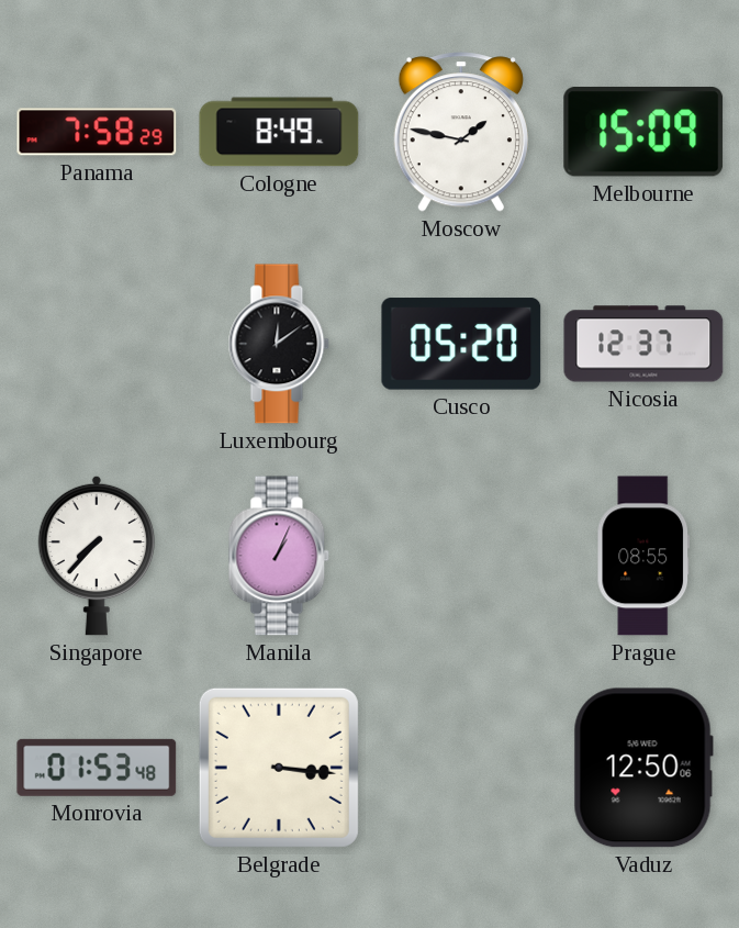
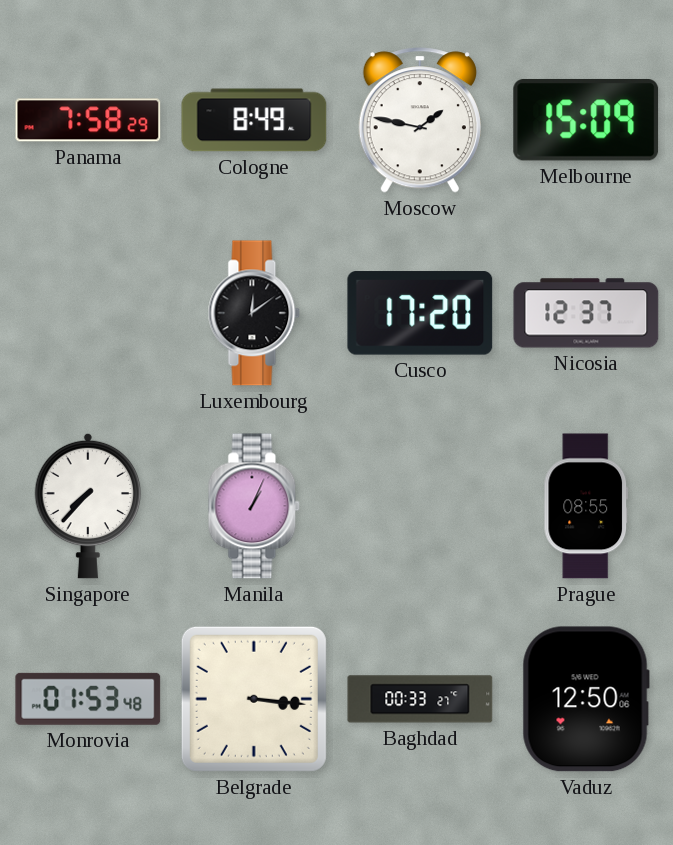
Cusco: 05:20 -> 17:20
Baghdad: none -> 00:33
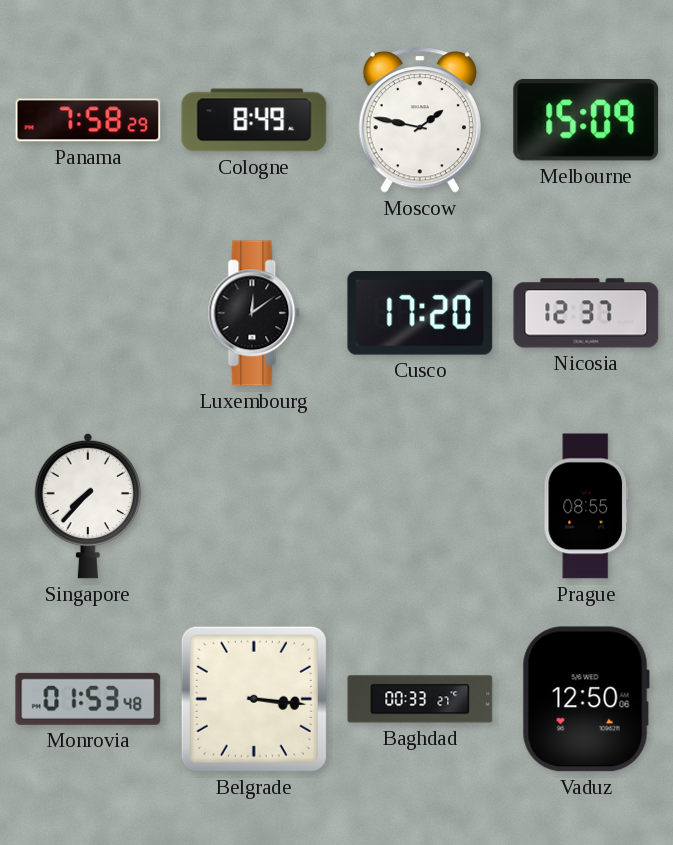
Manila: 1:04 -> none
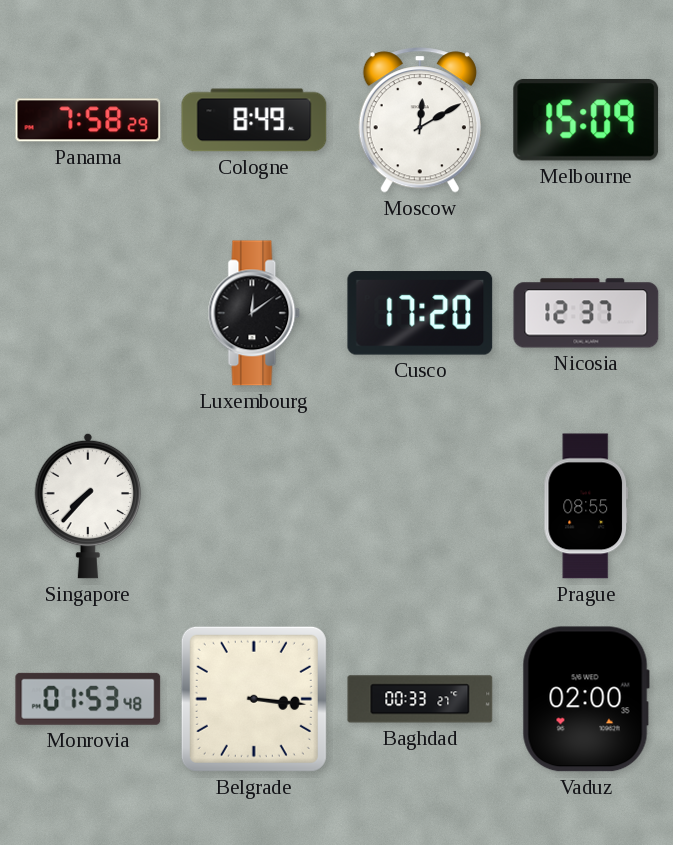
Moscow: 1:47 -> 12:10
Vaduz: 12:50 -> 02:00
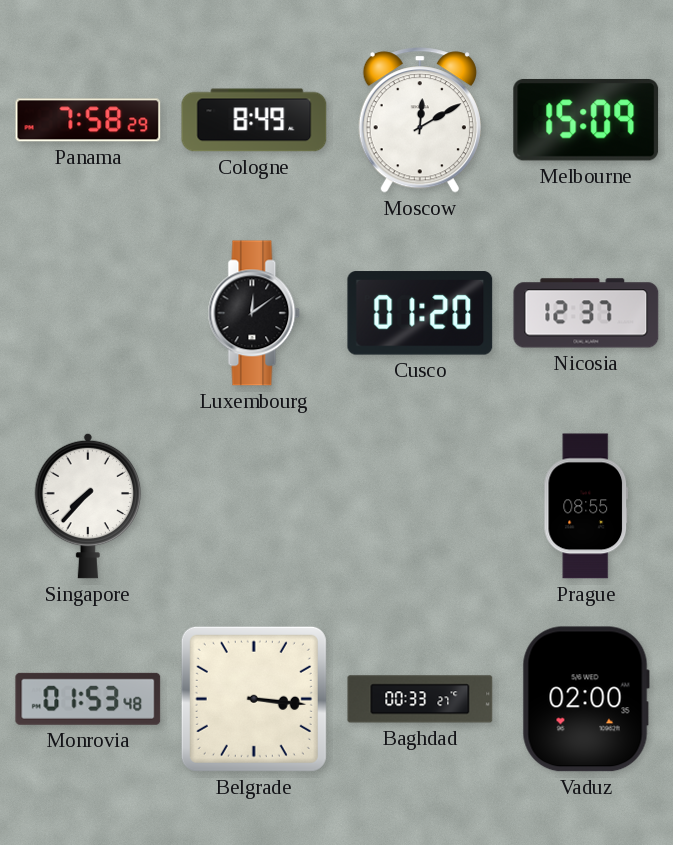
Cusco: 17:20 -> 01:20
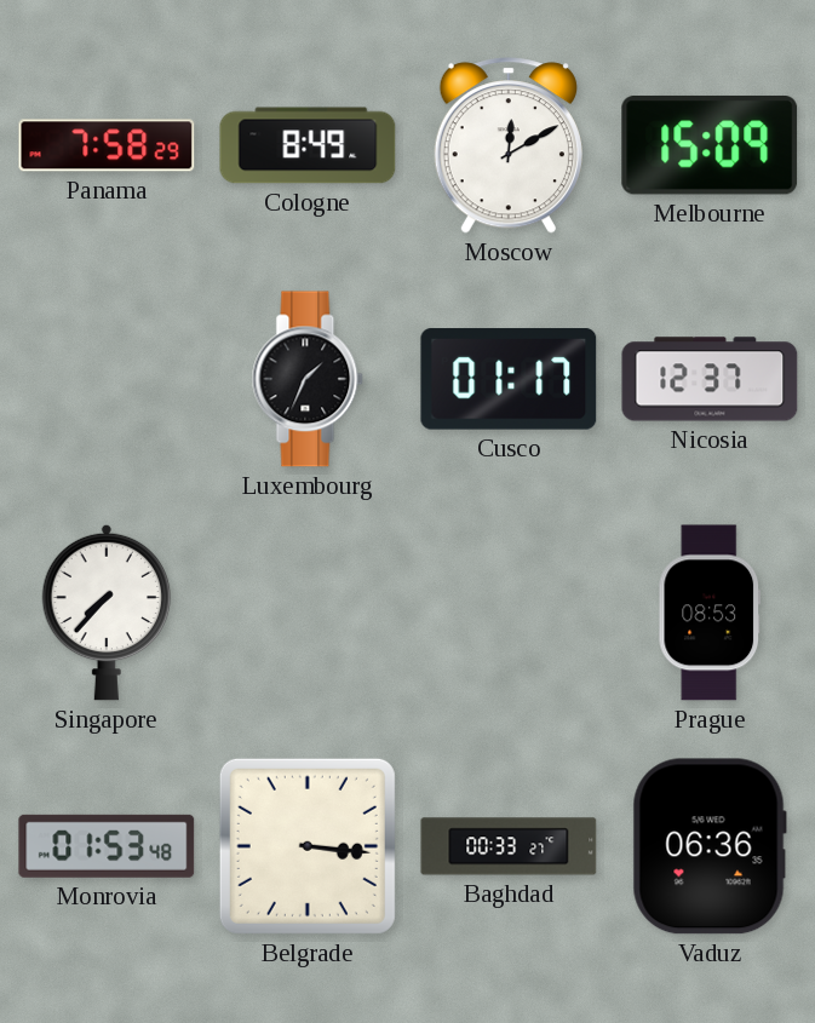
Luxembourg: 12:09 -> 1:34
Cusco: 01:20 -> 01:17
Prague: 08:55 -> 08:53
Vaduz: 02:00 -> 06:36
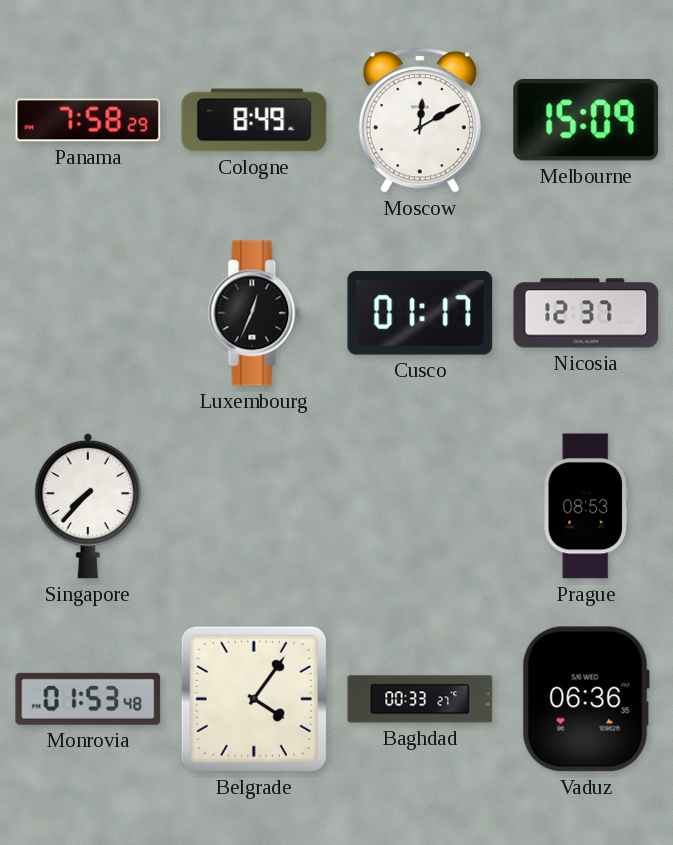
Luxembourg: 1:34 -> 12:34
Belgrade: 3:16 -> 4:06
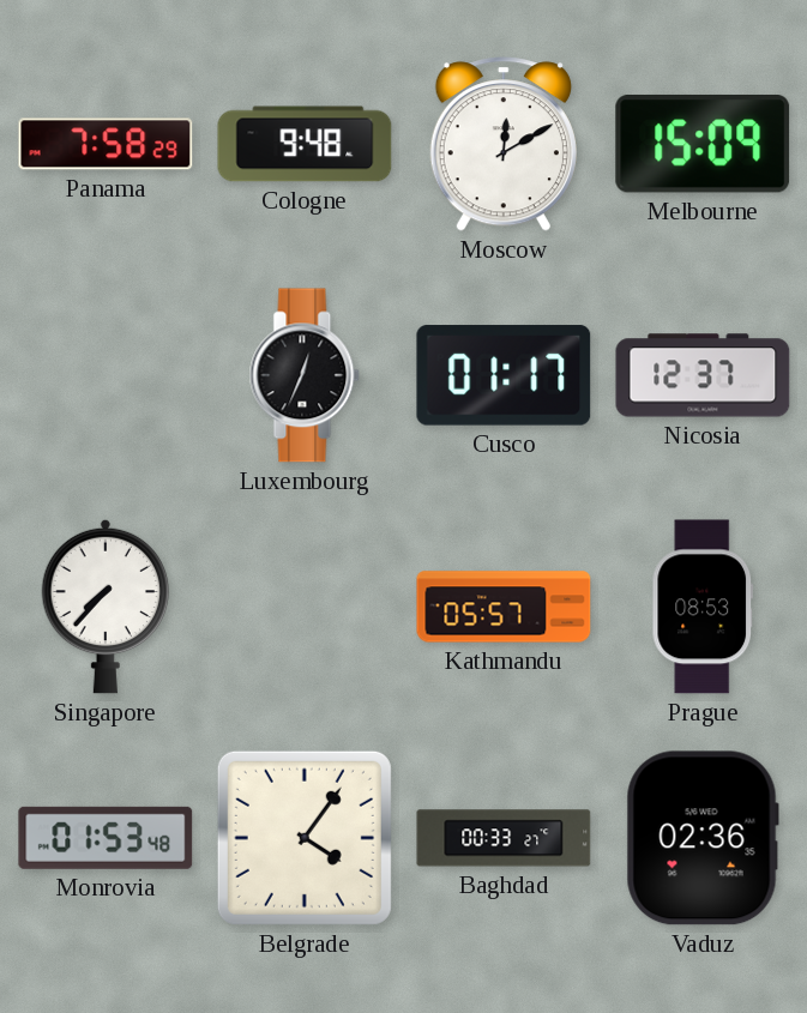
Cologne: 8:49 -> 9:48
Kathmandu: none -> 05:57
Vaduz: 06:36 -> 02:36
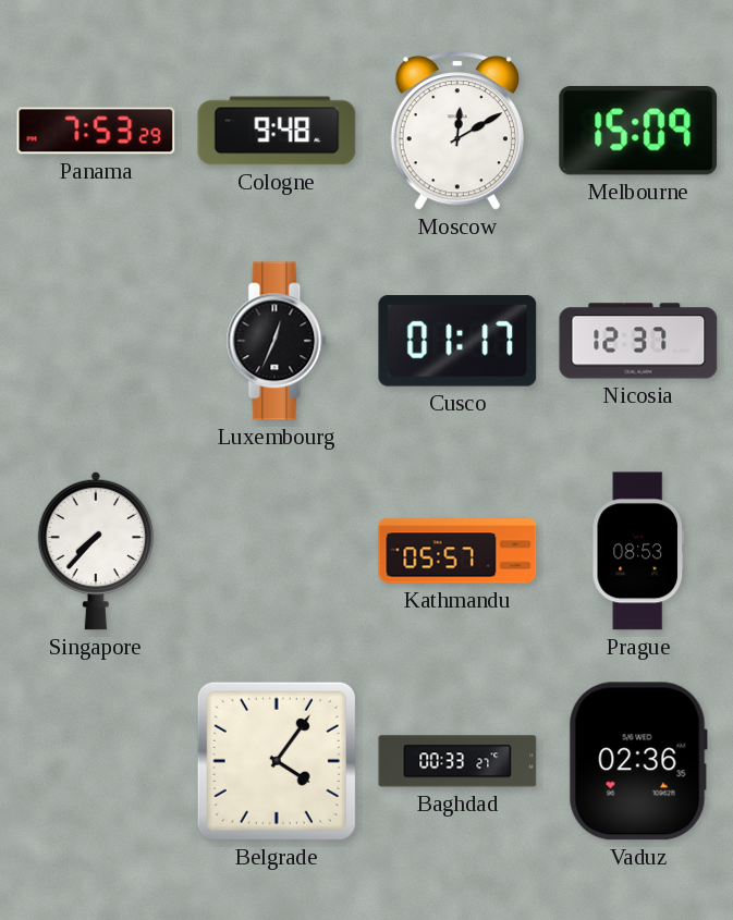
Panama: 7:58 -> 7:53
Monrovia: 01:53 -> none
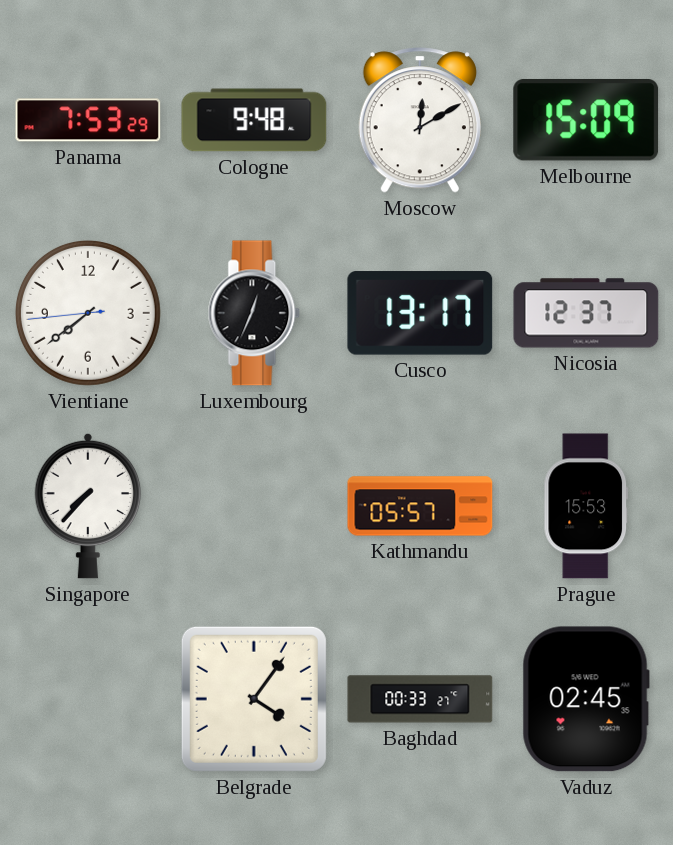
Vientiane: none -> 7:38
Cusco: 01:17 -> 13:17
Prague: 08:53 -> 15:53
Vaduz: 02:36 -> 02:45
